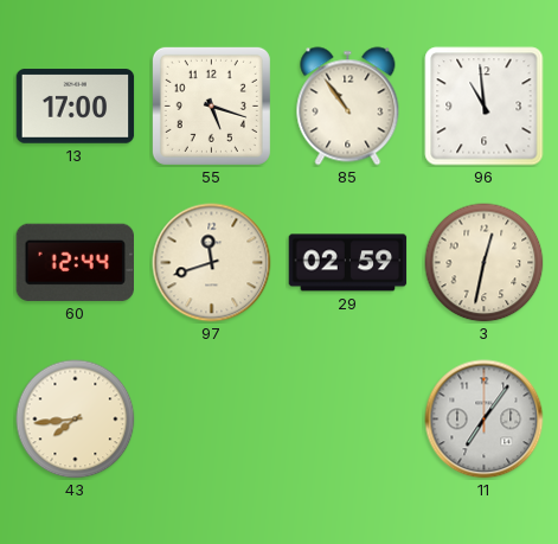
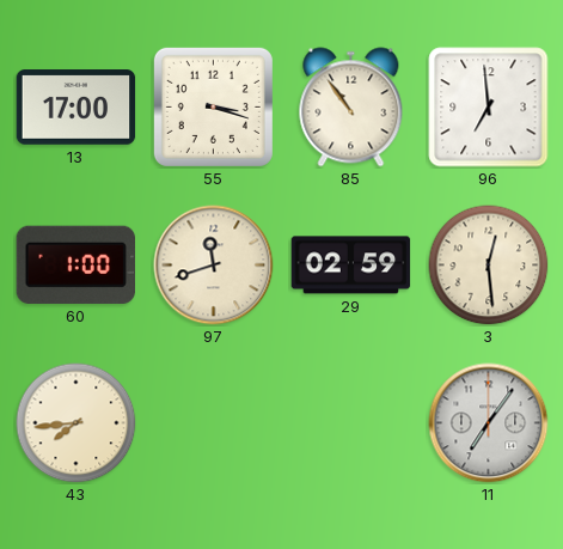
55: 5:18 -> 3:18
96: 10:59 -> 6:59
60: 12:44 -> 1:00
3: 12:32 -> 12:29
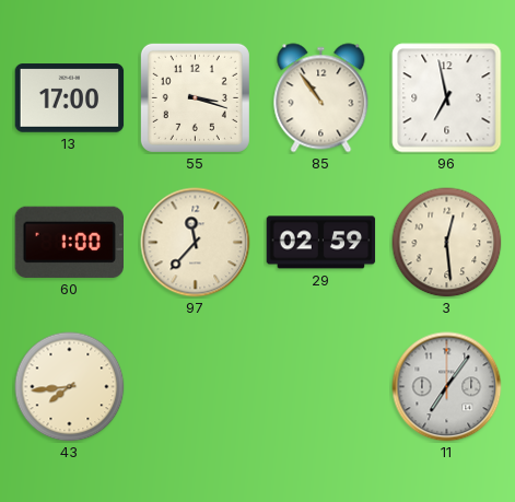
96: 6:59 -> 6:58
97: 11:42 -> 11:37
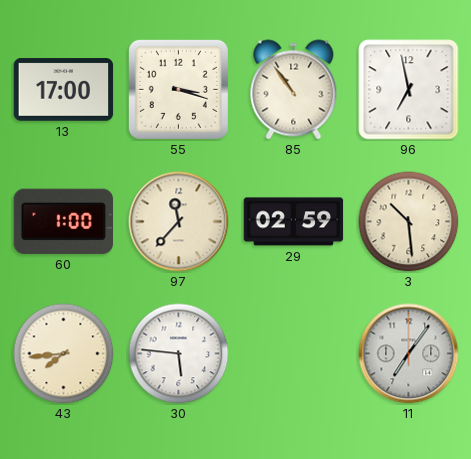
3: 12:29 -> 10:29
30: none -> 5:46
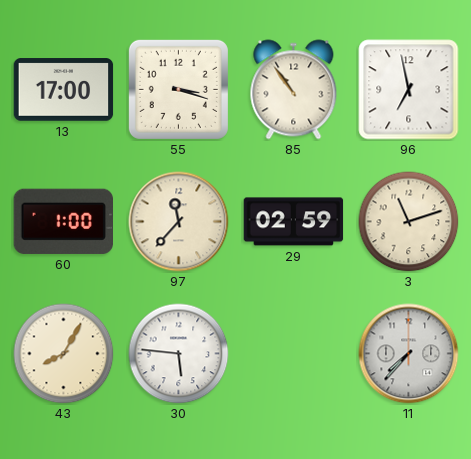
3: 10:29 -> 11:12
43: 7:44 -> 8:05
11: 7:06 -> 7:37
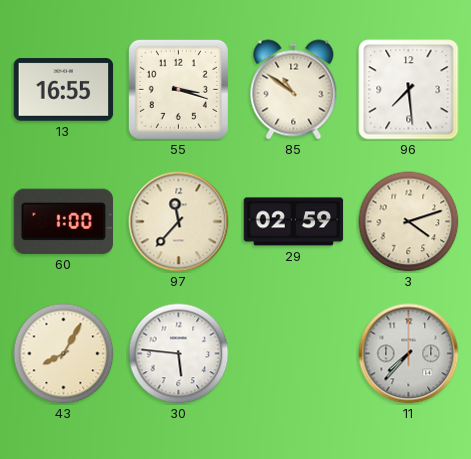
13: 17:00 -> 16:55
85: 10:54 -> 10:51
96: 6:58 -> 7:29
3: 11:12 -> 4:12
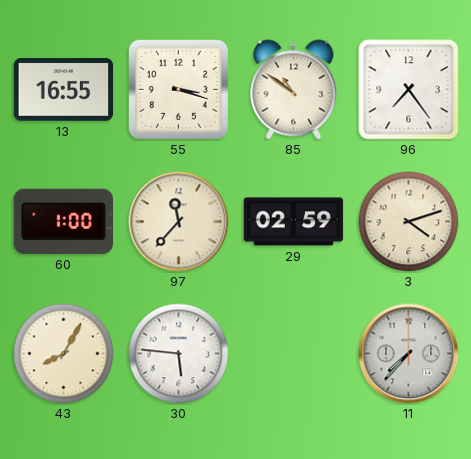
96: 7:29 -> 7:24
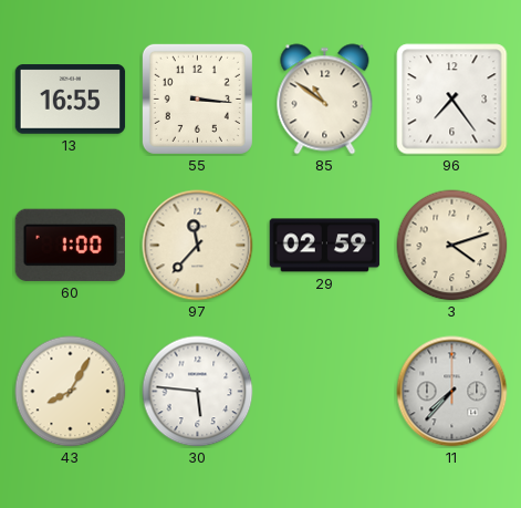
55: 3:18 -> 3:16
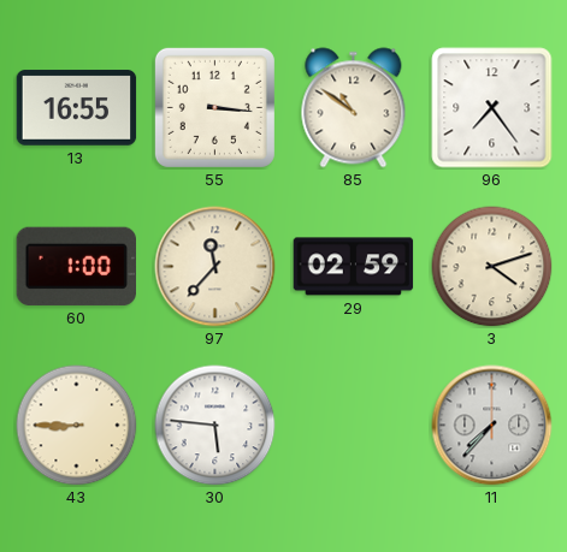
43: 8:05 -> 8:45
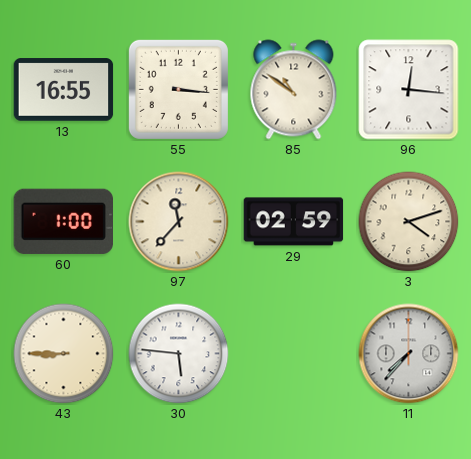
96: 7:24 -> 12:16
